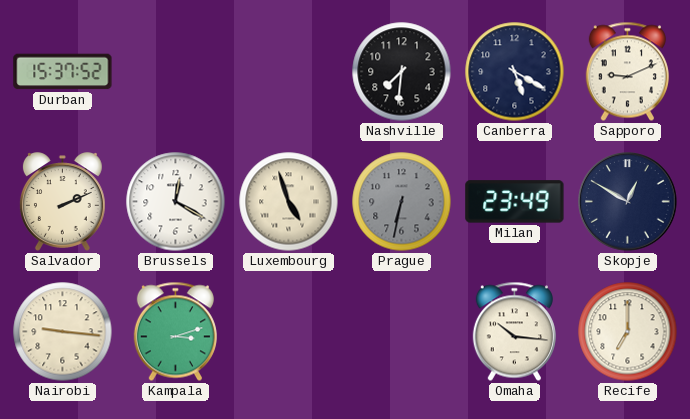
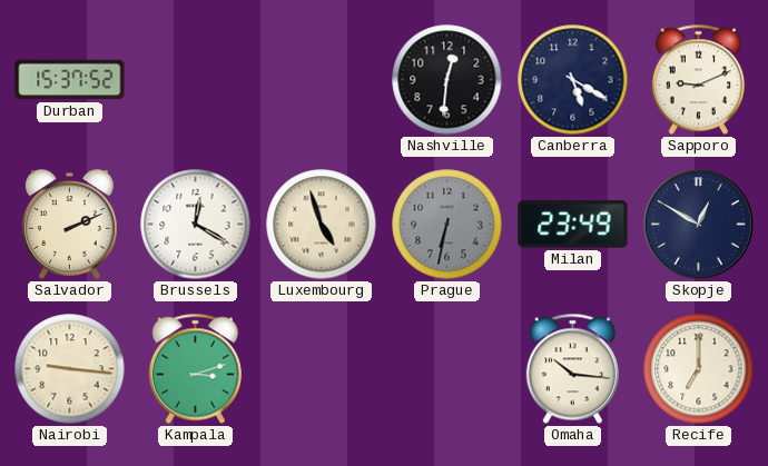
Nashville: 7:31 -> 12:31
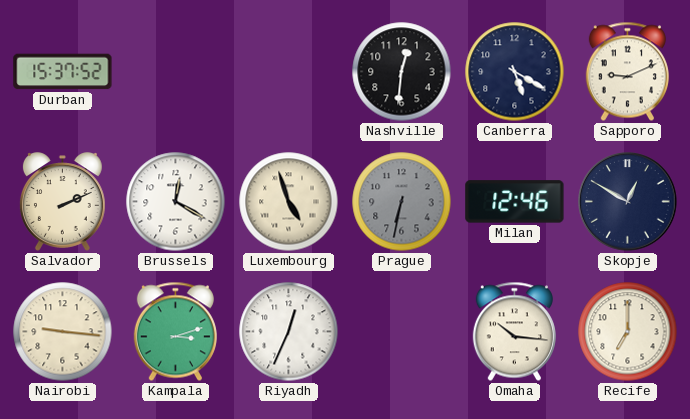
Milan: 23:49 -> 12:46
Riyadh: none -> 12:34
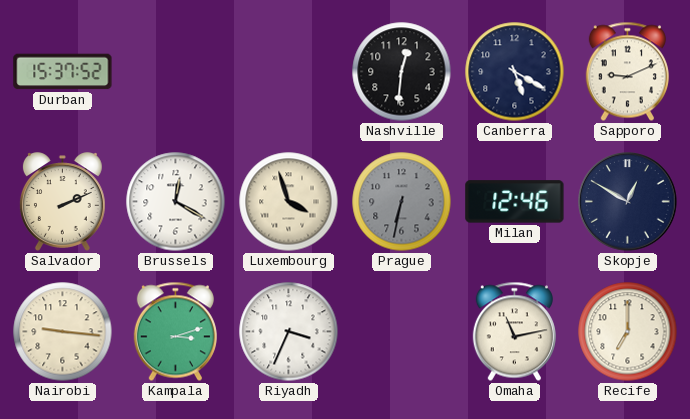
Luxembourg: 4:57 -> 3:57
Riyadh: 12:34 -> 3:34
Omaha: 10:16 -> 11:13
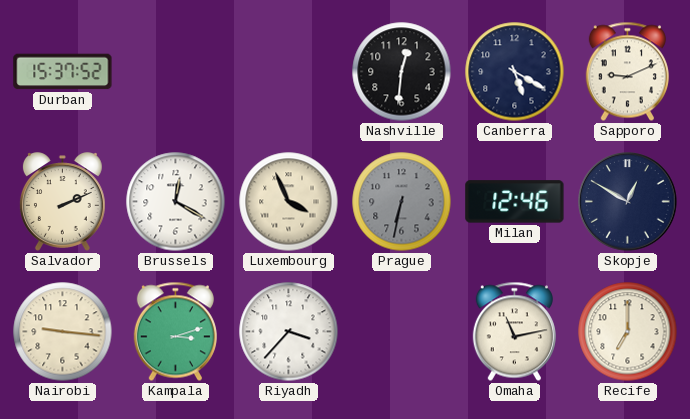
Luxembourg: 3:57 -> 3:56
Riyadh: 3:34 -> 3:37
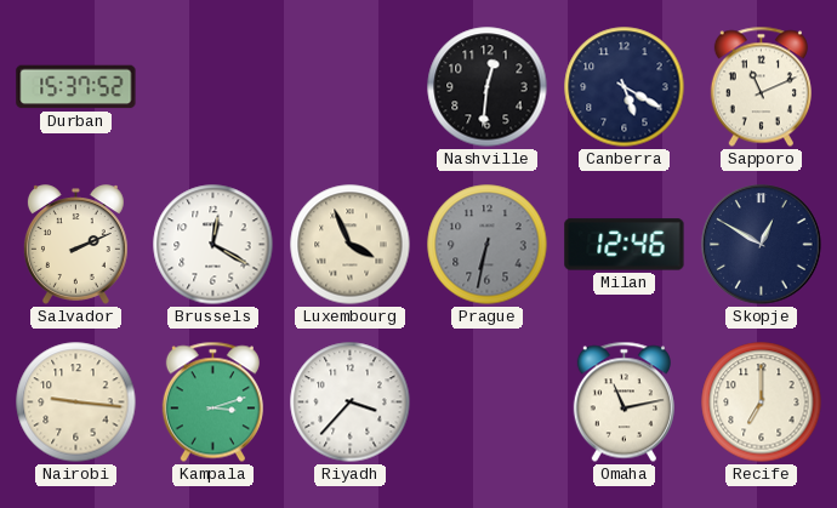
Sapporo: 9:11 -> 11:11
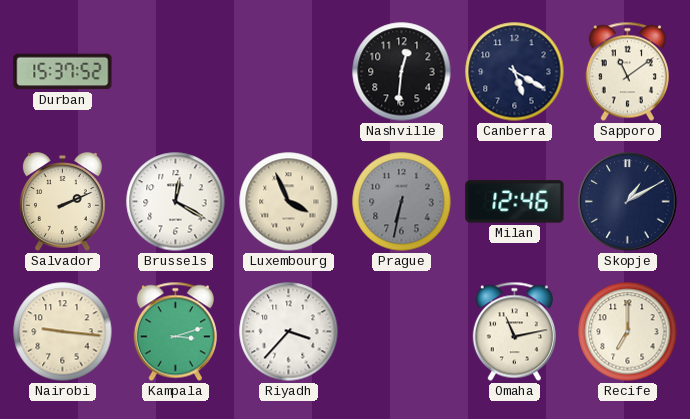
Sapporo: 11:11 -> 11:09
Skopje: 12:50 -> 1:10
